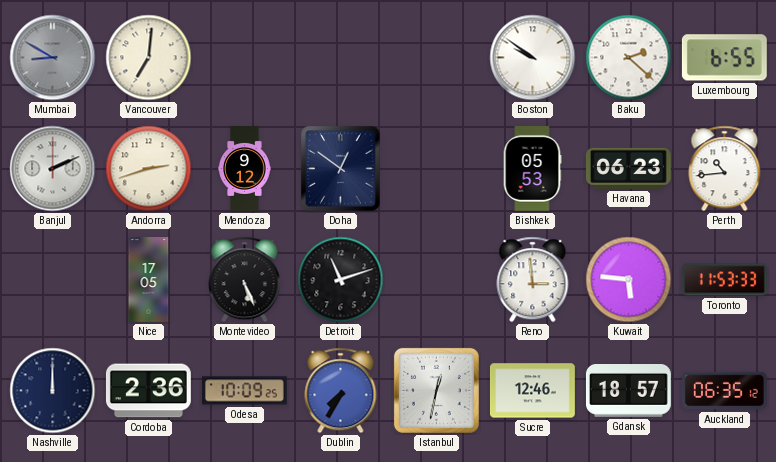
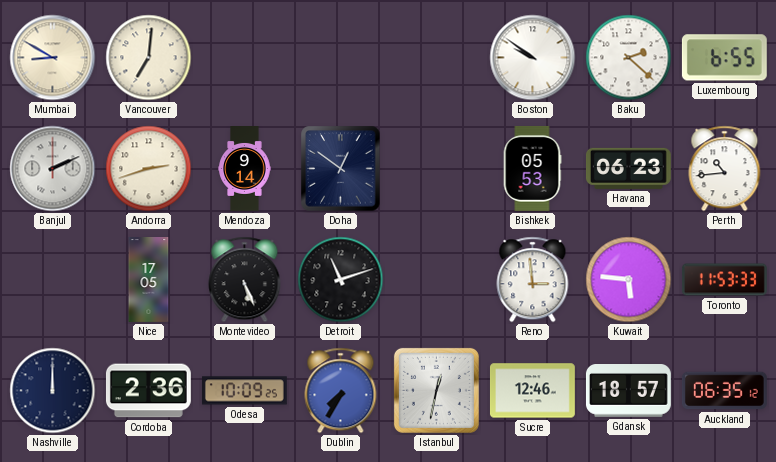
Mumbai dial: grey -> cream
Mendoza: 9:12 -> 9:14
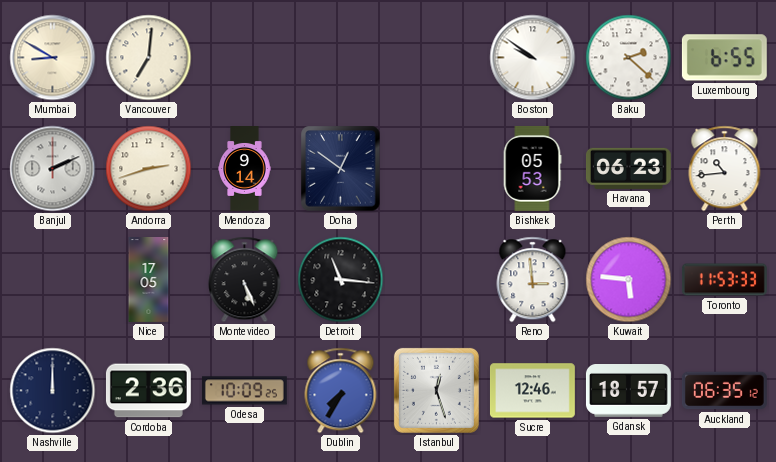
Detroit: 11:12 -> 11:16
Istanbul: 12:32 -> 12:27
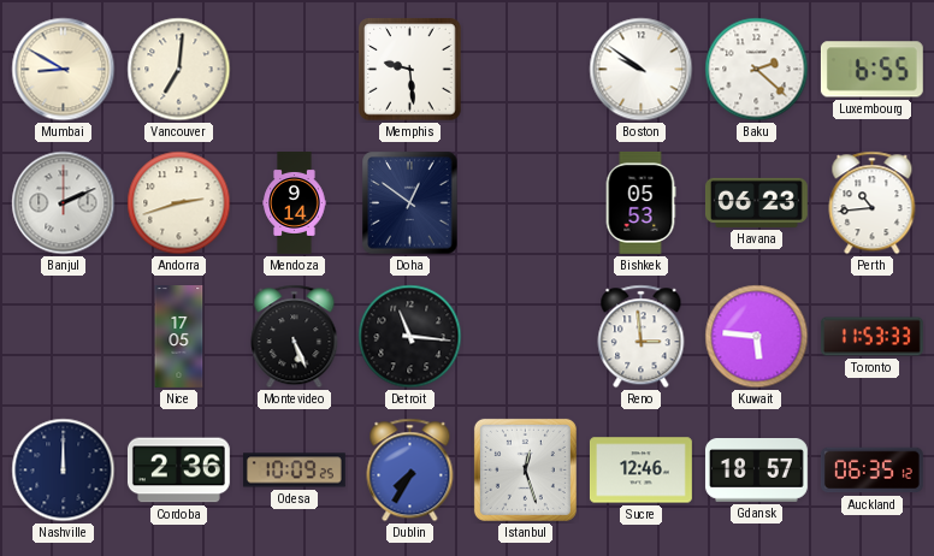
Memphis: none -> 9:29
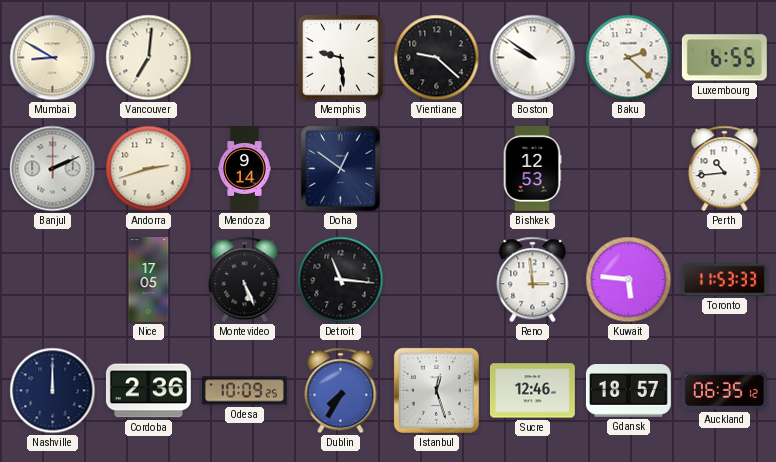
Vientiane: none -> 9:22
Bishkek: 05:53 -> 12:53
Havana: 06:23 -> none
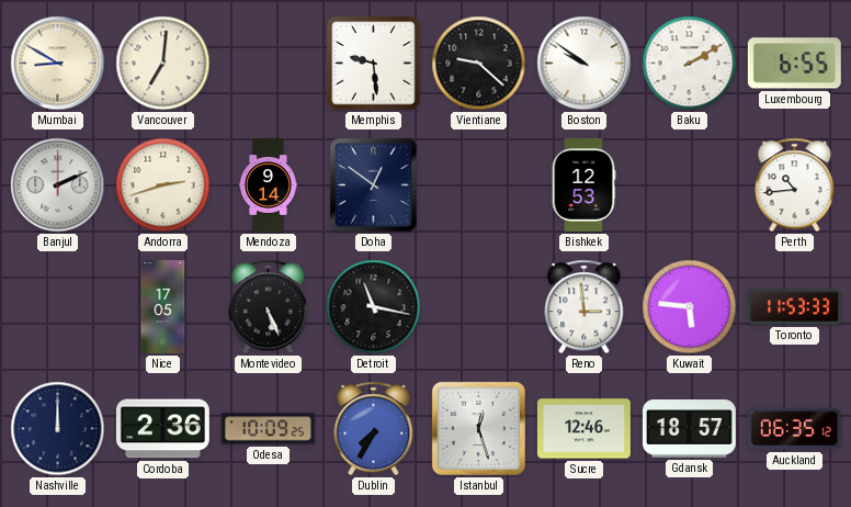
Baku: 2:22 -> 2:10
Detroit: 11:16 -> 11:17
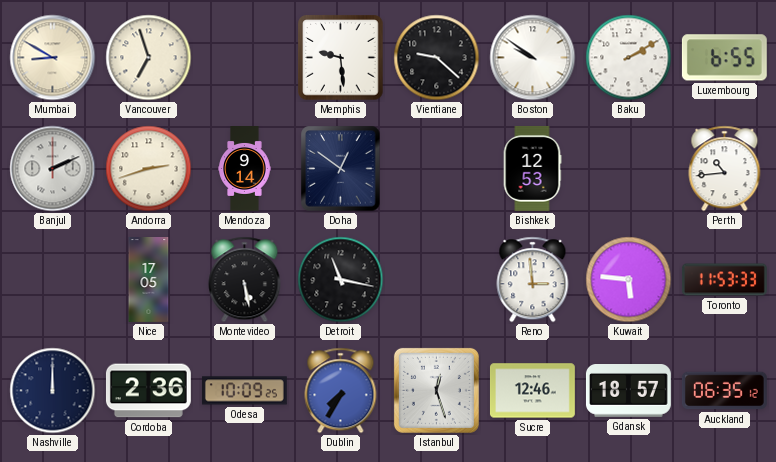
Vancouver: 7:01 -> 6:57
Montevideo: 5:26 -> 5:28
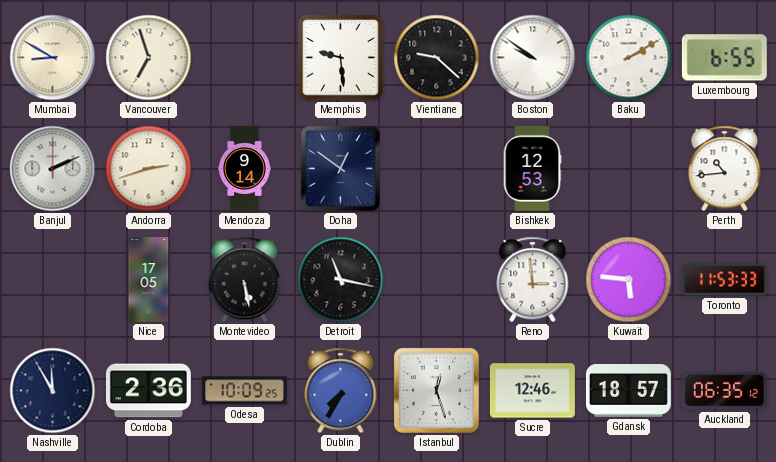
Nashville: 12:00 -> 11:55
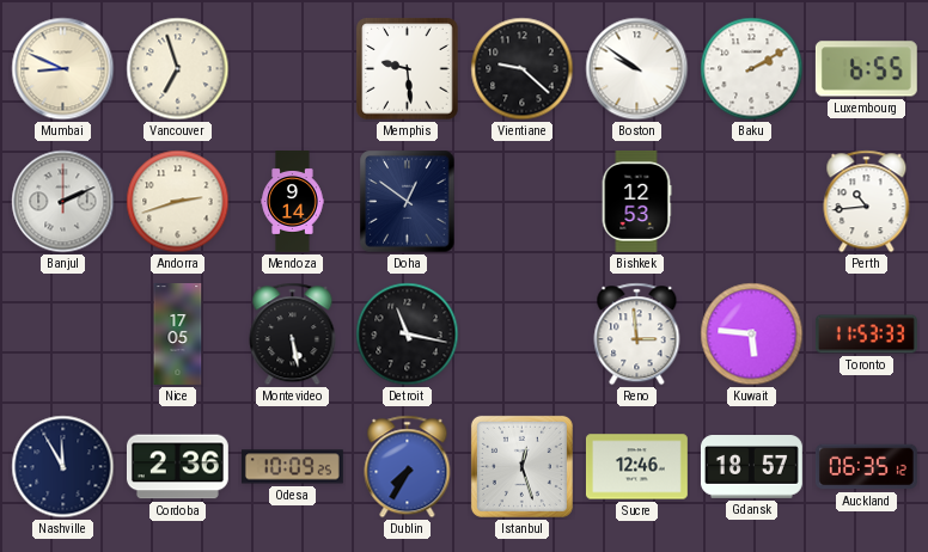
Mumbai: 8:50 -> 8:49
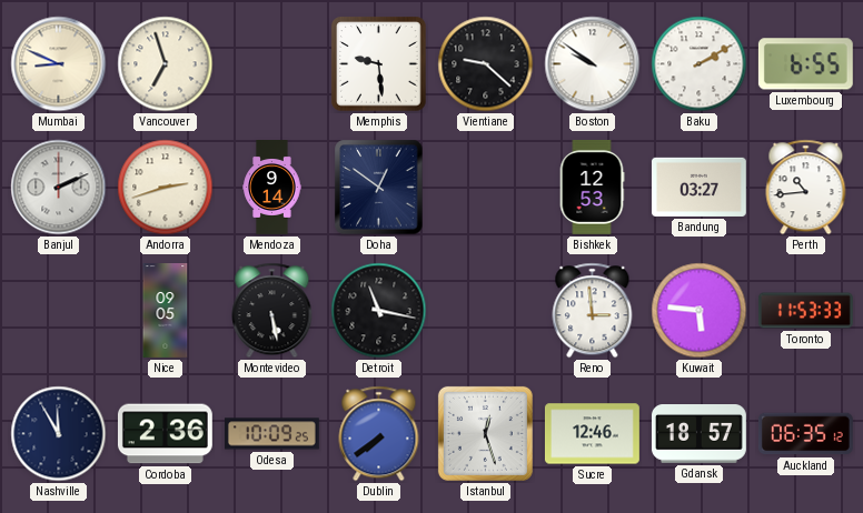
Bandung: none -> 03:27
Nice: 17:05 -> 09:05
Dublin: 7:35 -> 7:39
